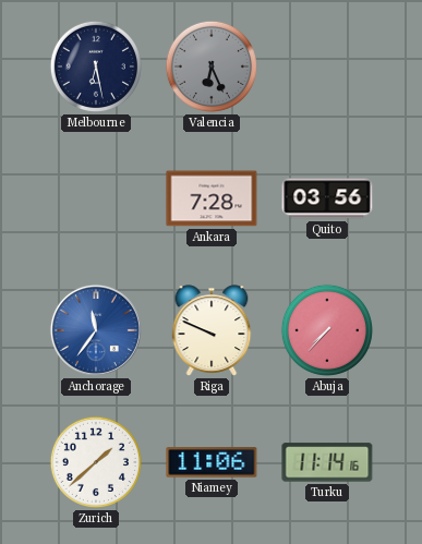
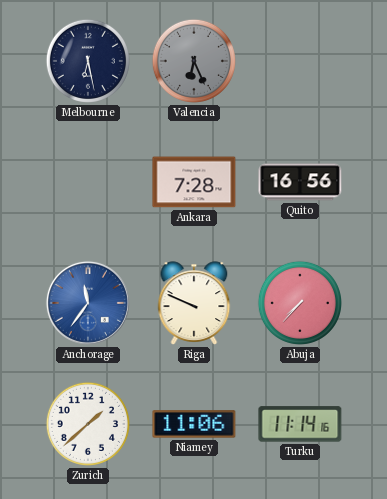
Quito: 03:56 -> 16:56
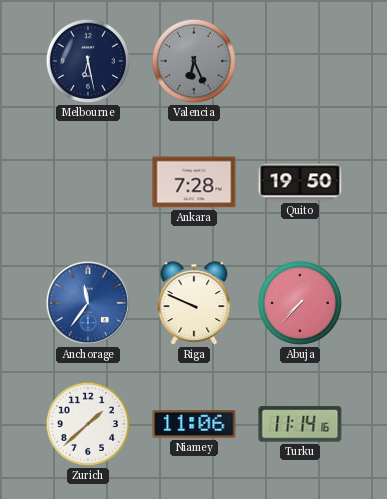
Quito: 16:56 -> 19:50
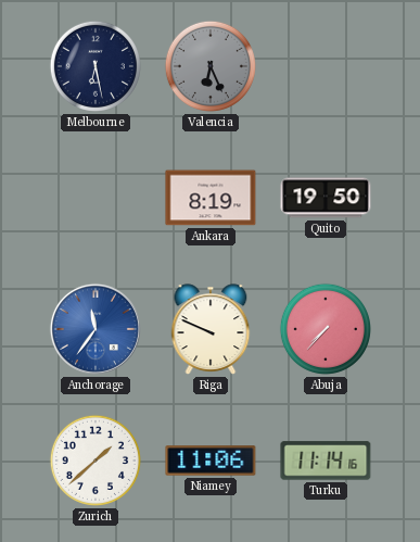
Ankara: 7:28 -> 8:19
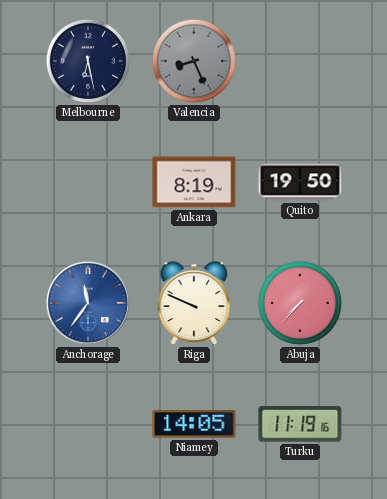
Valencia: 6:26 -> 8:26
Zurich: 1:38 -> none
Niamey: 11:06 -> 14:05
Turku: 11:14 -> 11:19
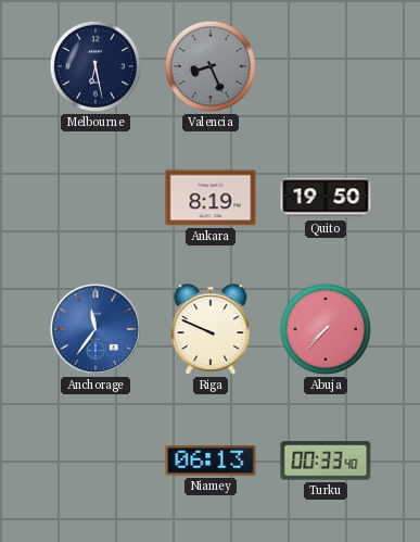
Niamey: 14:05 -> 06:13
Turku: 11:19 -> 00:33
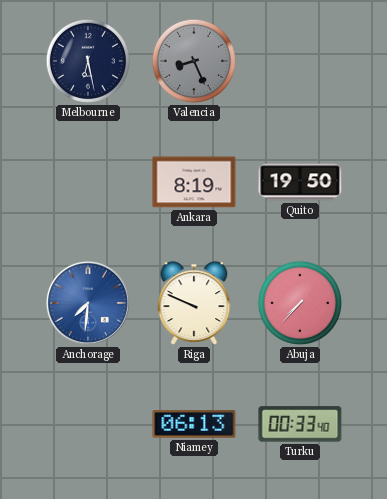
Anchorage: 11:36 -> 7:31
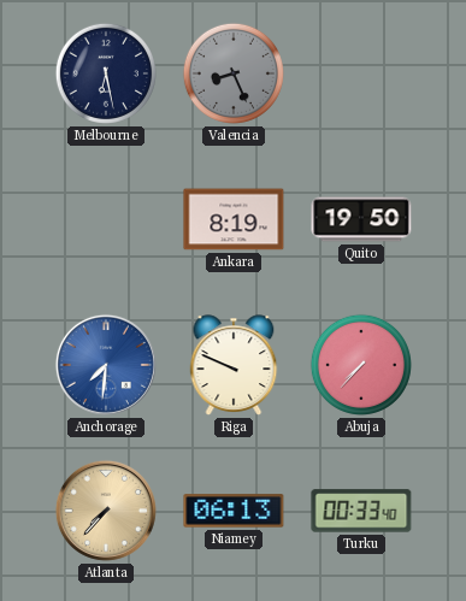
Atlanta: none -> 7:37
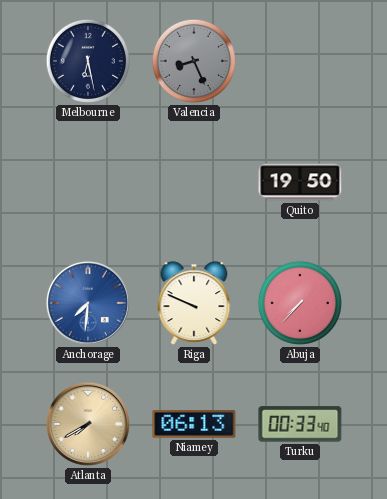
Ankara: 8:19 -> none
Atlanta: 7:37 -> 7:40
